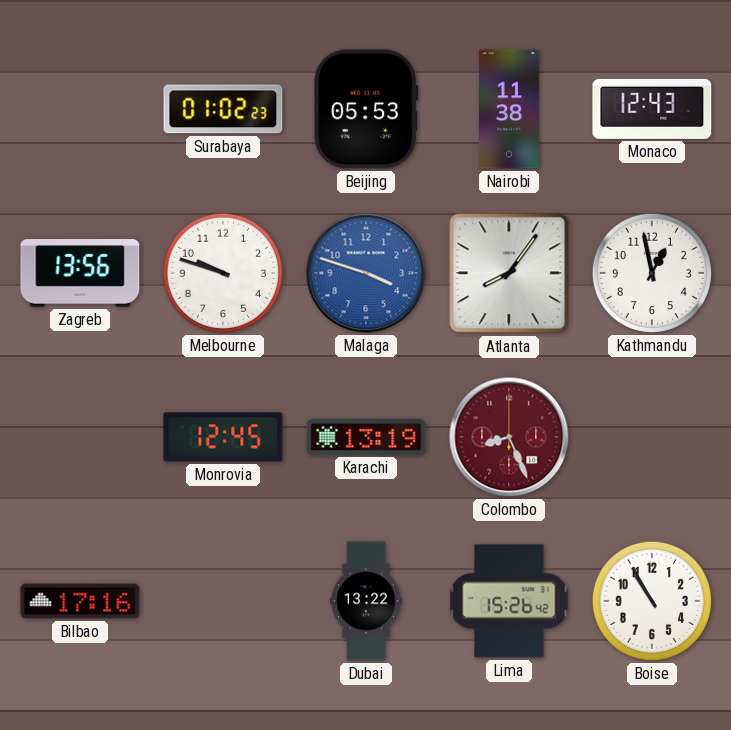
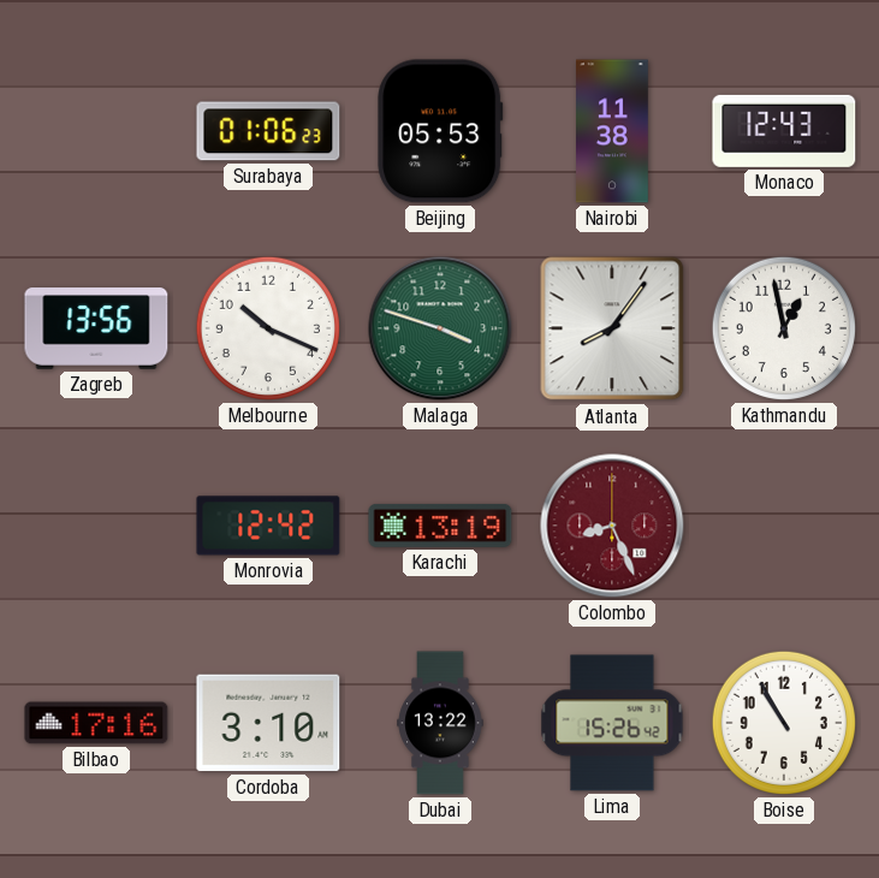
Surabaya: 01:02 -> 01:06
Melbourne: 9:48 -> 10:19
Malaga dial: blue -> green
Monrovia: 12:45 -> 12:42
Cordoba: none -> 3:10
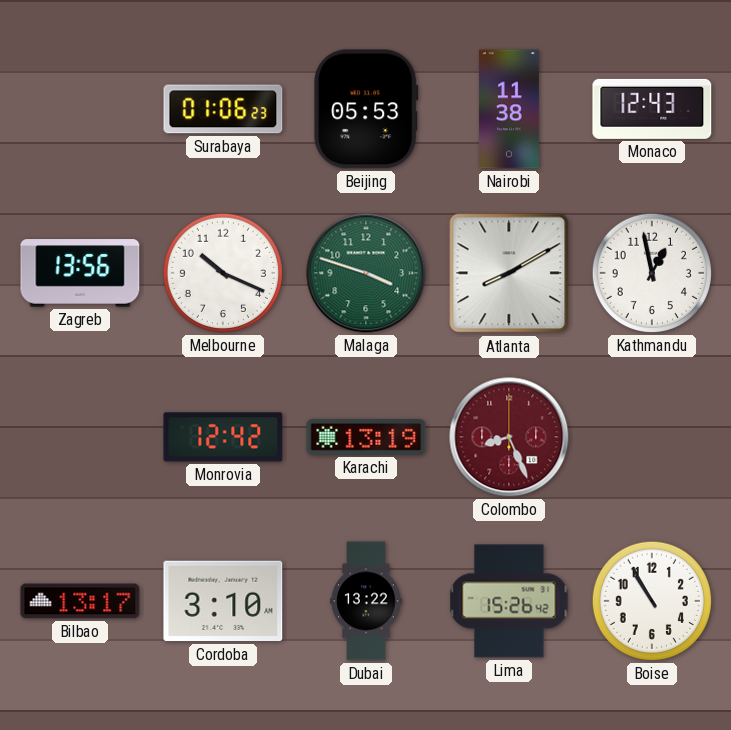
Atlanta: 8:06 -> 8:10
Bilbao: 17:16 -> 13:17
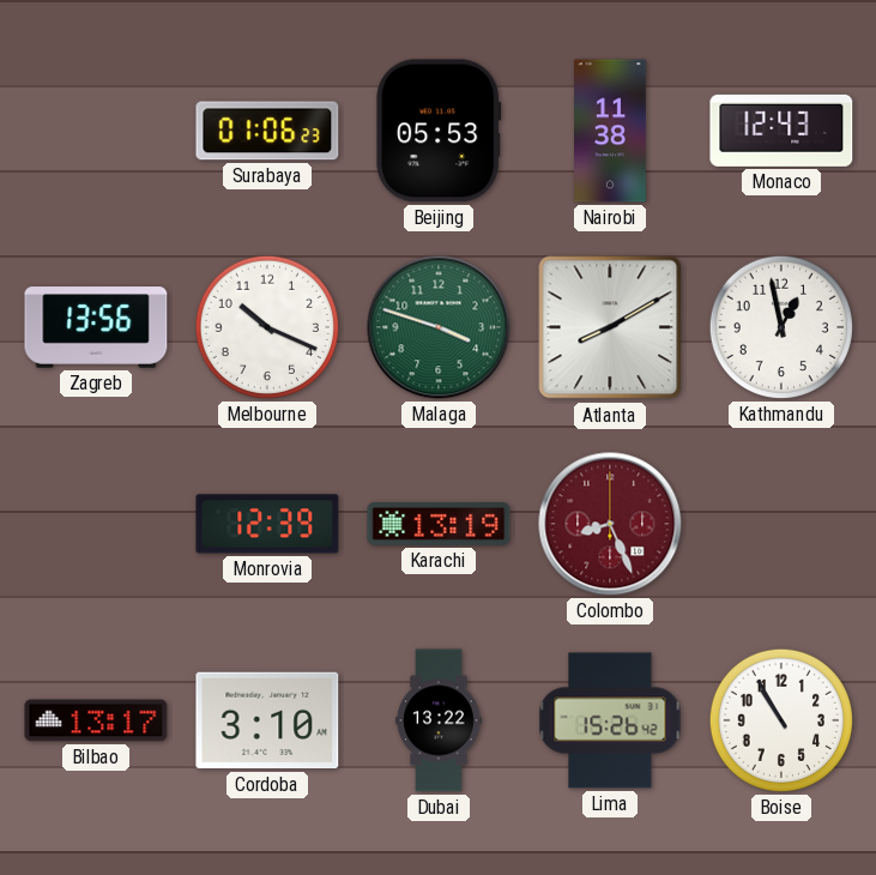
Monrovia: 12:42 -> 12:39
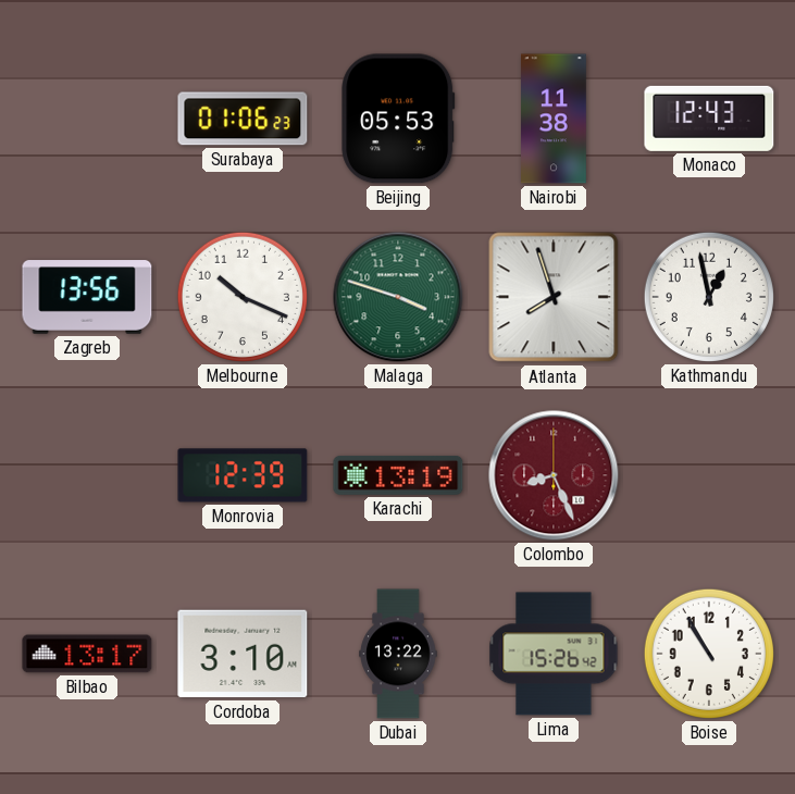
Atlanta: 8:10 -> 7:57
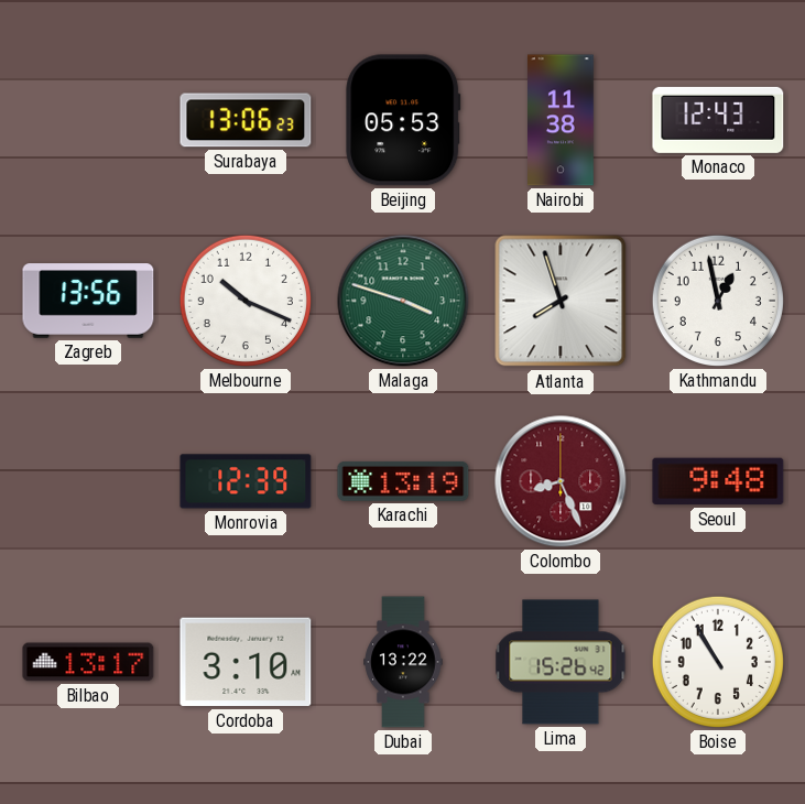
Surabaya: 01:06 -> 13:06
Seoul: none -> 9:48
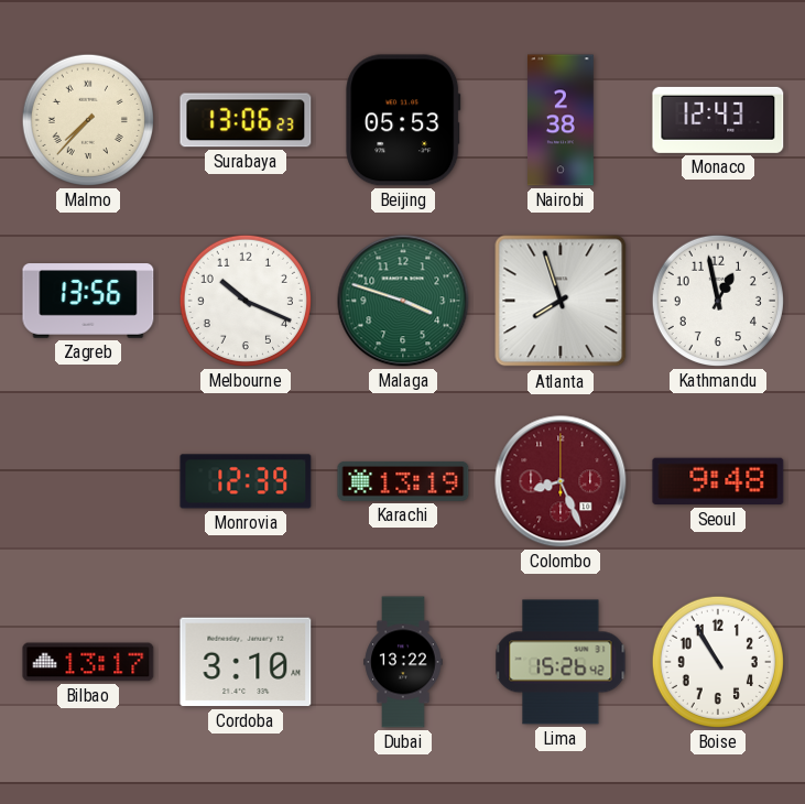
Malmo: none -> 7:37
Nairobi: 11:38 -> 2:38
